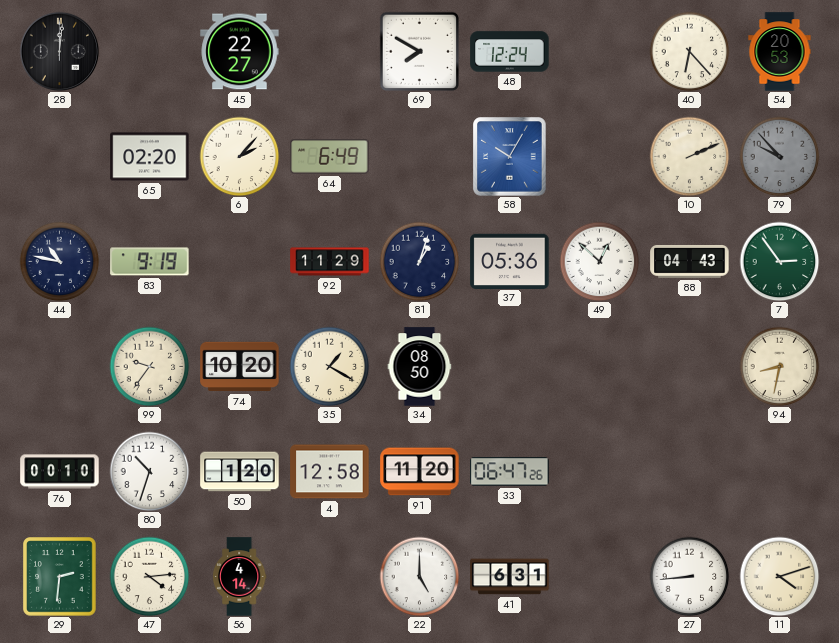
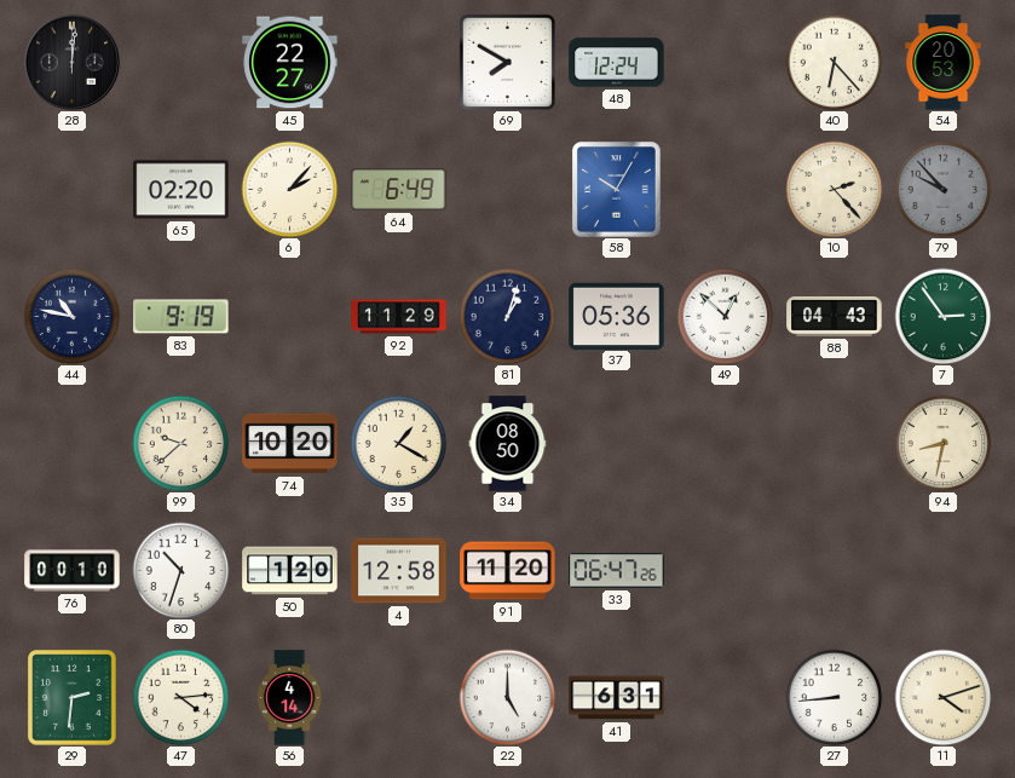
10: 2:11 -> 2:23
99: 9:36 -> 9:38
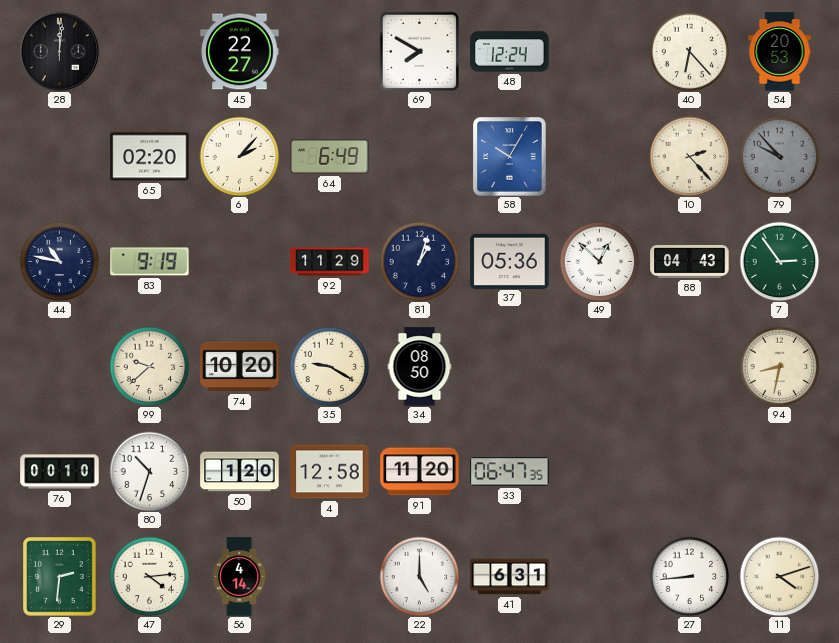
35: 1:20 -> 9:20
33: 06:47:26 -> 06:47:35
